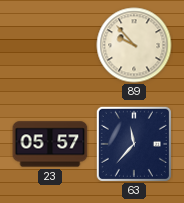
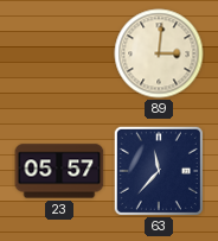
89: 9:53 -> 3:01
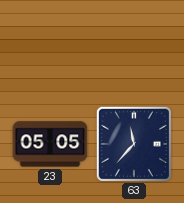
89: 3:01 -> none
23: 05:57 -> 05:05
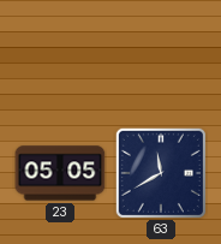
63: 11:37 -> 11:40
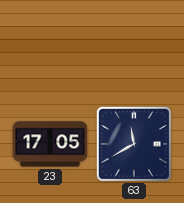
23: 05:05 -> 17:05
